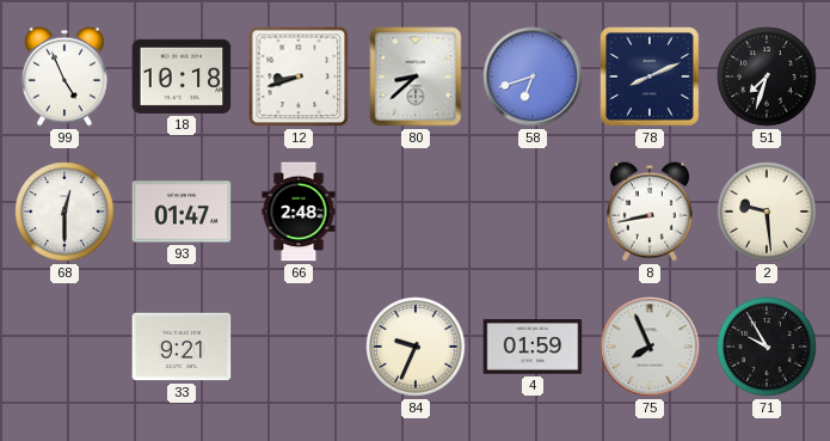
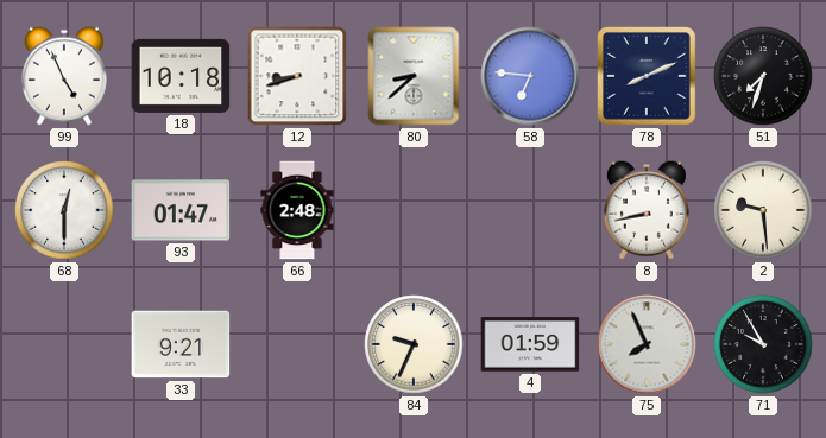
58: 6:42 -> 6:46
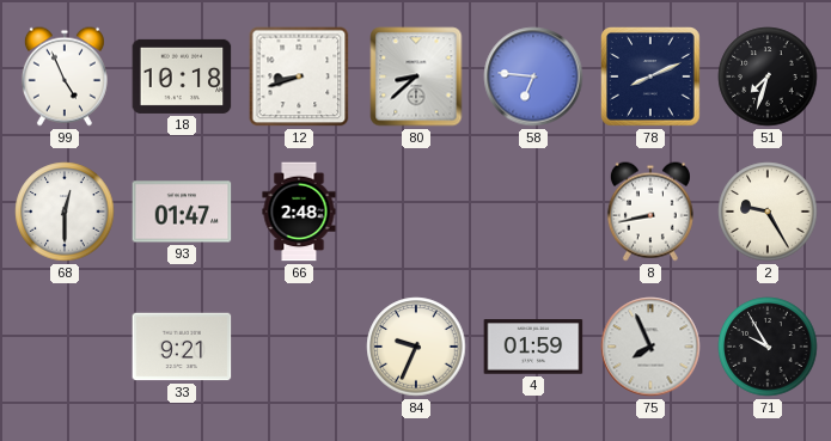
2: 9:29 -> 9:25
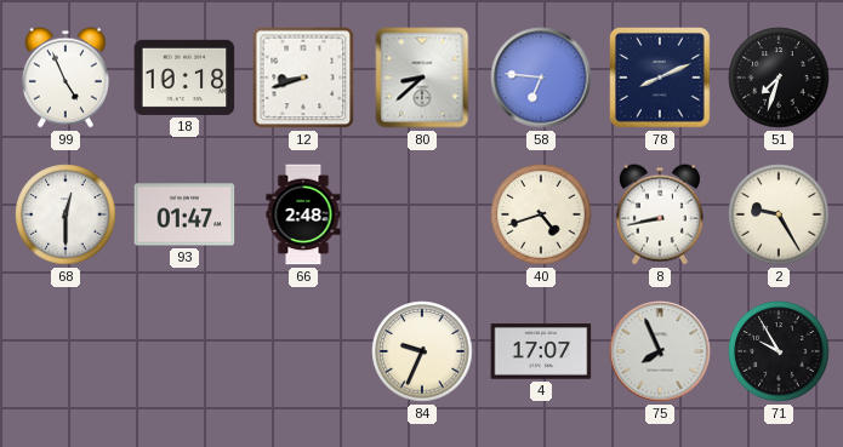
40: none -> 4:42
33: 9:21 -> none
4: 01:59 -> 17:07
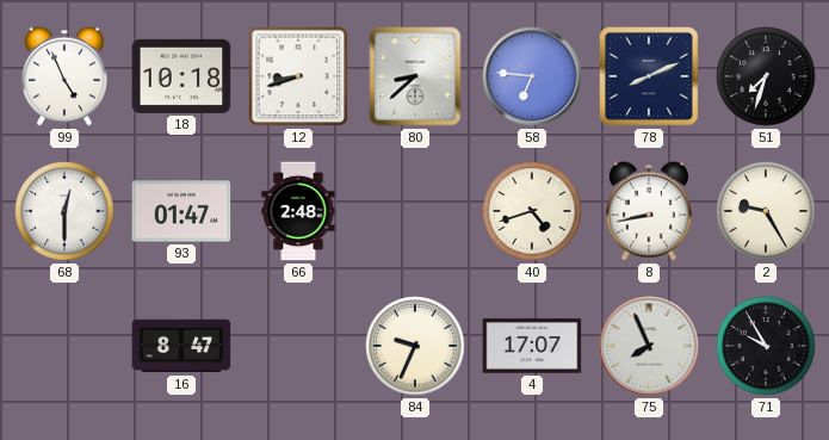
16: none -> 8:47
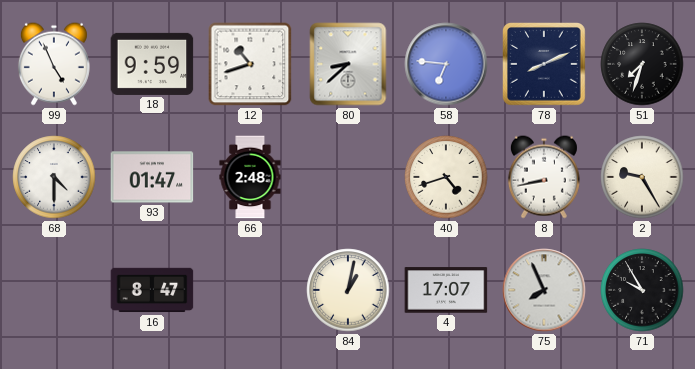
18: 10:18 -> 9:59
12: 8:42 -> 10:42
68: 12:30 -> 4:30
84: 9:34 -> 1:02
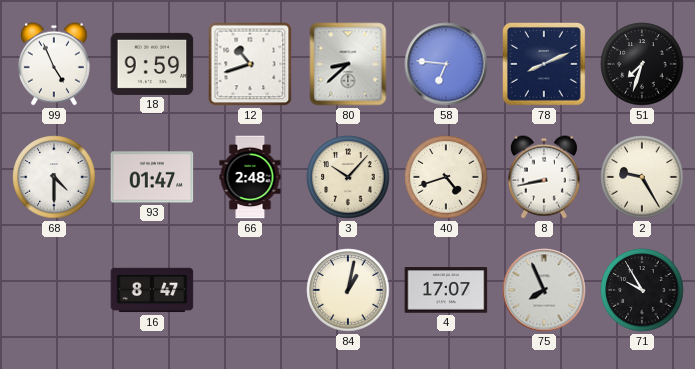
3: none -> 10:07
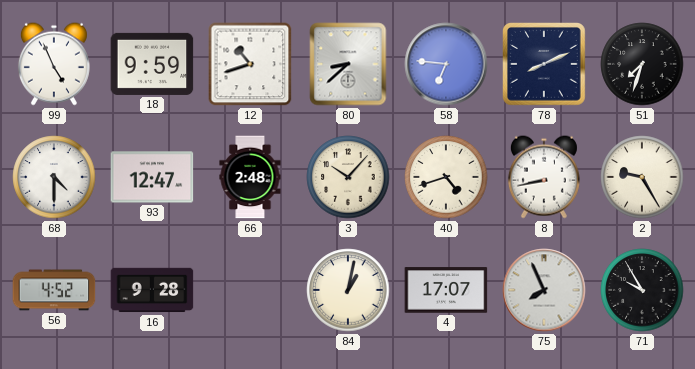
93: 01:47 -> 12:47
56: none -> 4:52
16: 8:47 -> 9:28
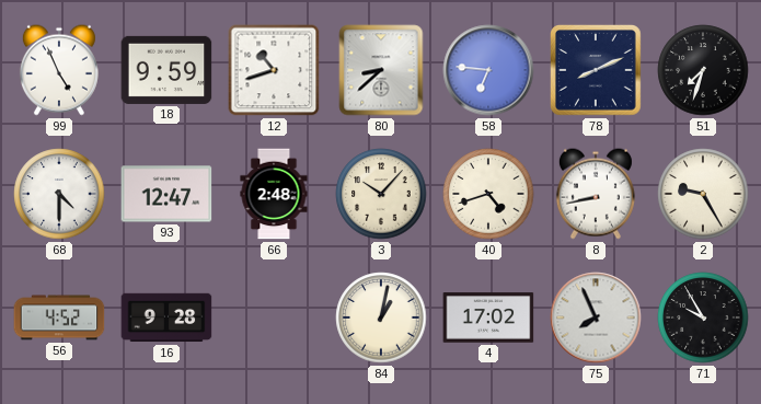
4: 17:07 -> 17:02
